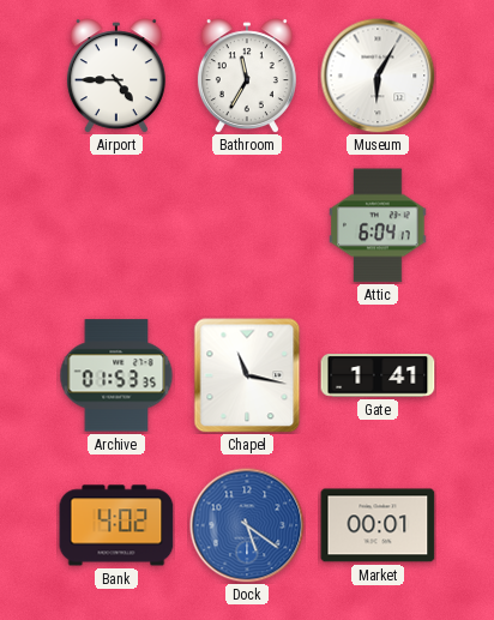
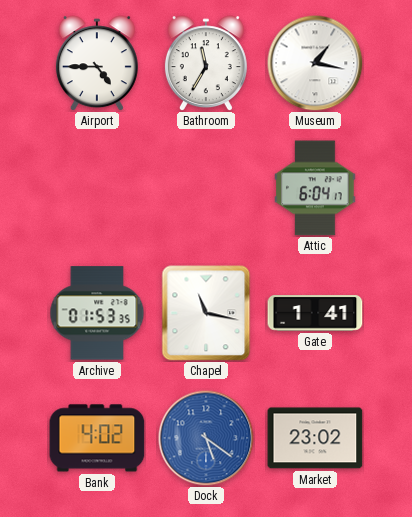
Museum: 6:05 -> 1:17
Market: 00:01 -> 23:02
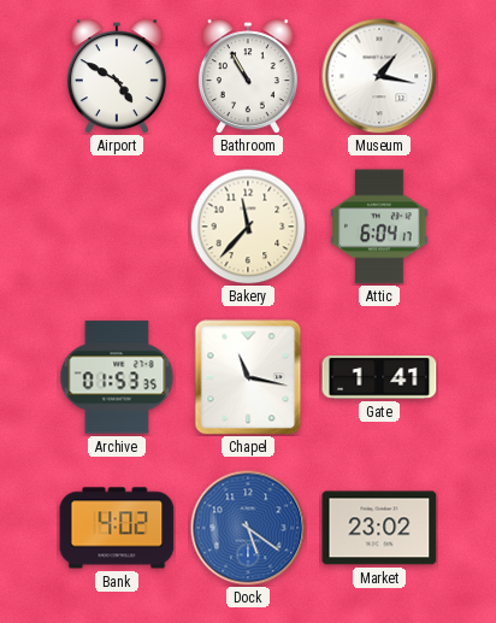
Airport: 4:45 -> 4:50
Bathroom: 11:35 -> 10:55
Bakery: none -> 11:37
